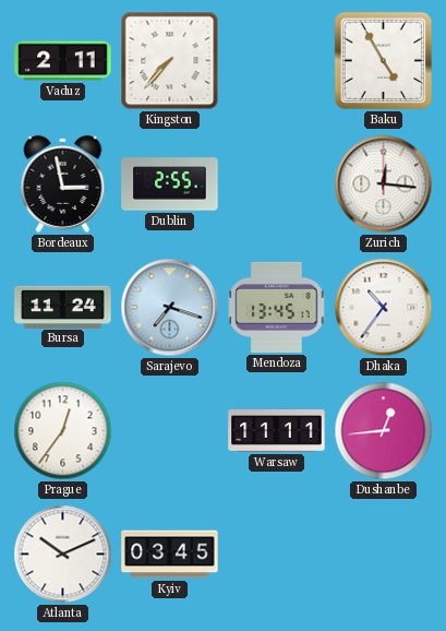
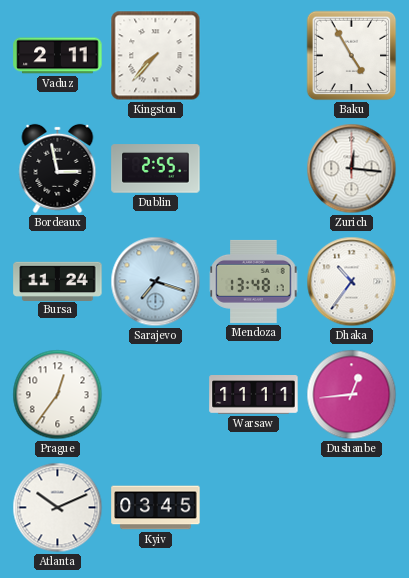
Mendoza: 13:45 -> 13:48
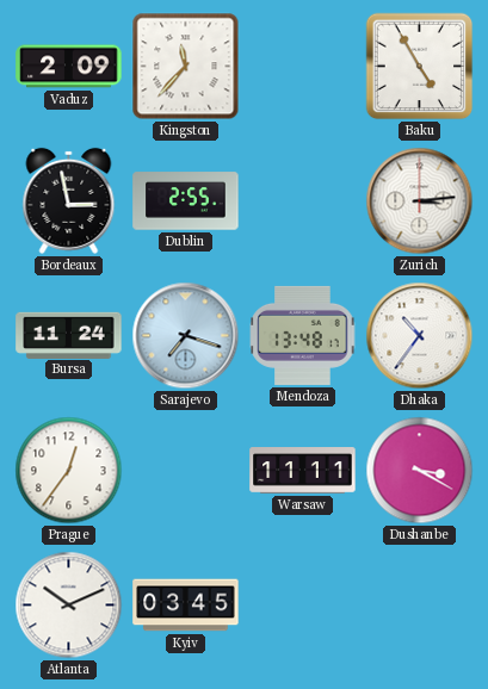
Vaduz: 2:11 -> 2:09
Kingston: 7:37 -> 11:37
Zurich: 12:16 -> 3:14
Dushanbe: 12:44 -> 3:20
